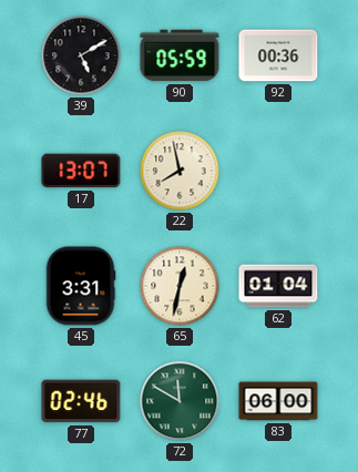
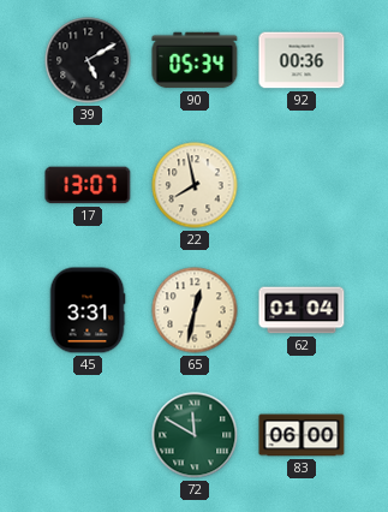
90: 05:59 -> 05:34
77: 02:46 -> none
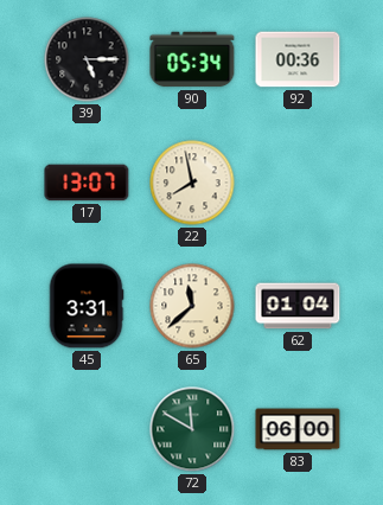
39: 5:10 -> 5:15
65: 12:32 -> 11:38
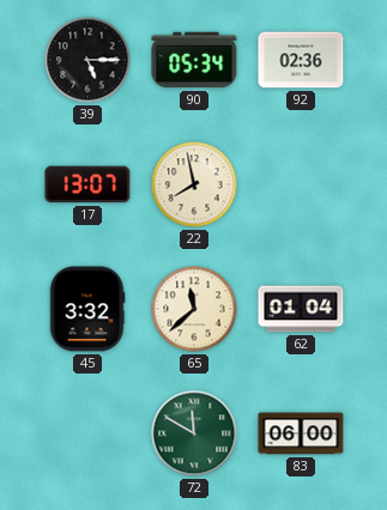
92: 00:36 -> 02:36
45: 3:31 -> 3:32
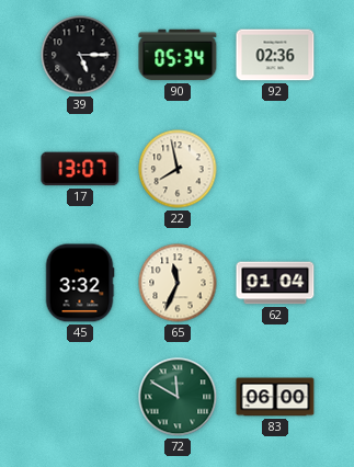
65: 11:38 -> 11:34
